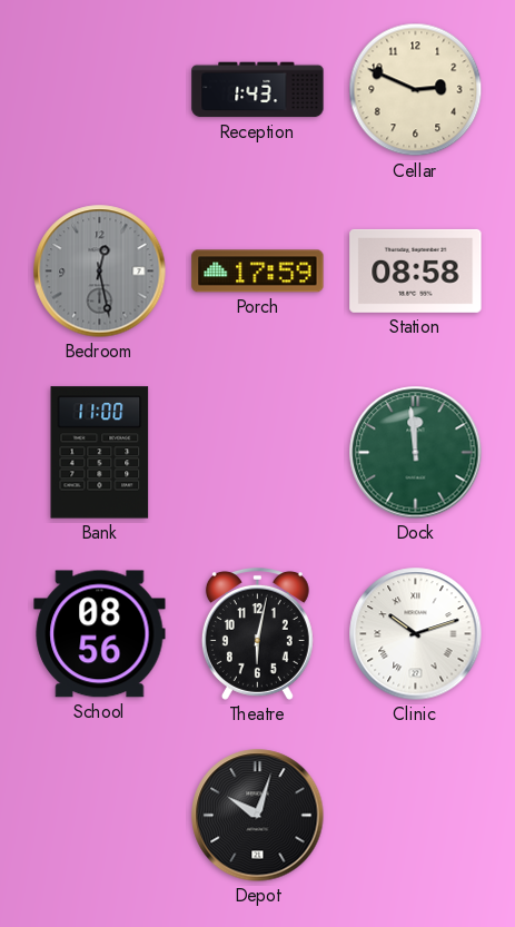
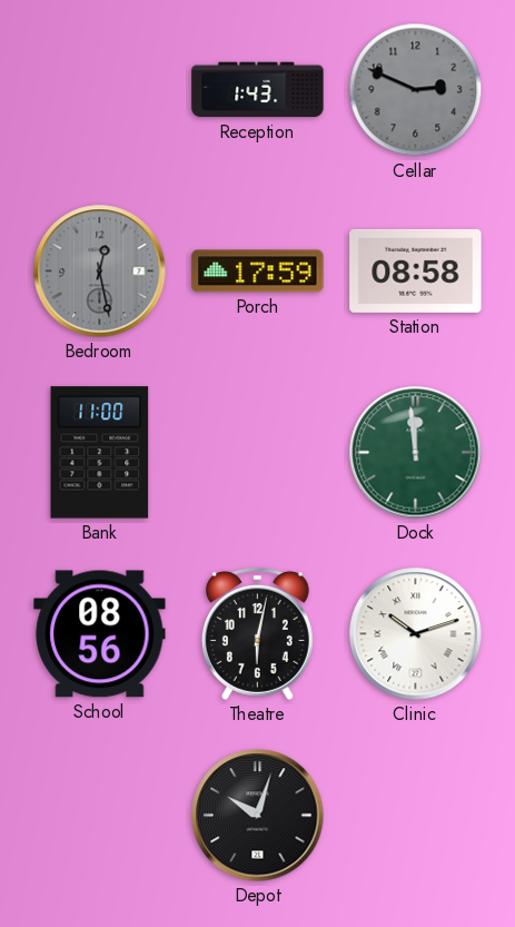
Cellar dial: cream -> grey
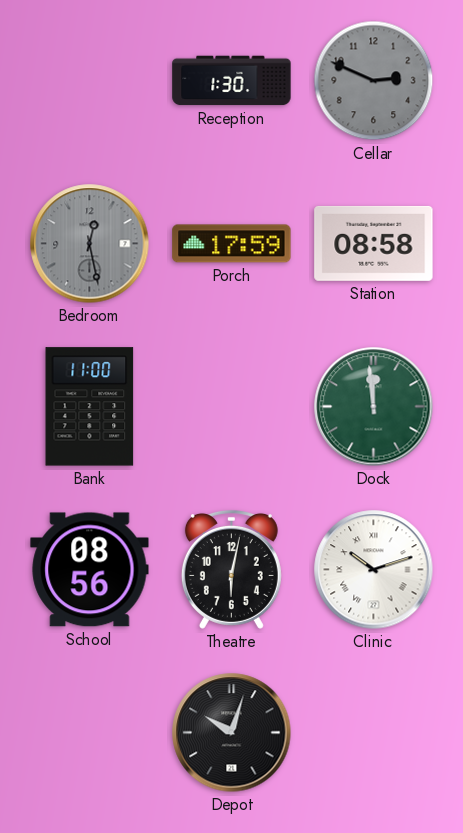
Reception: 1:43 -> 1:30
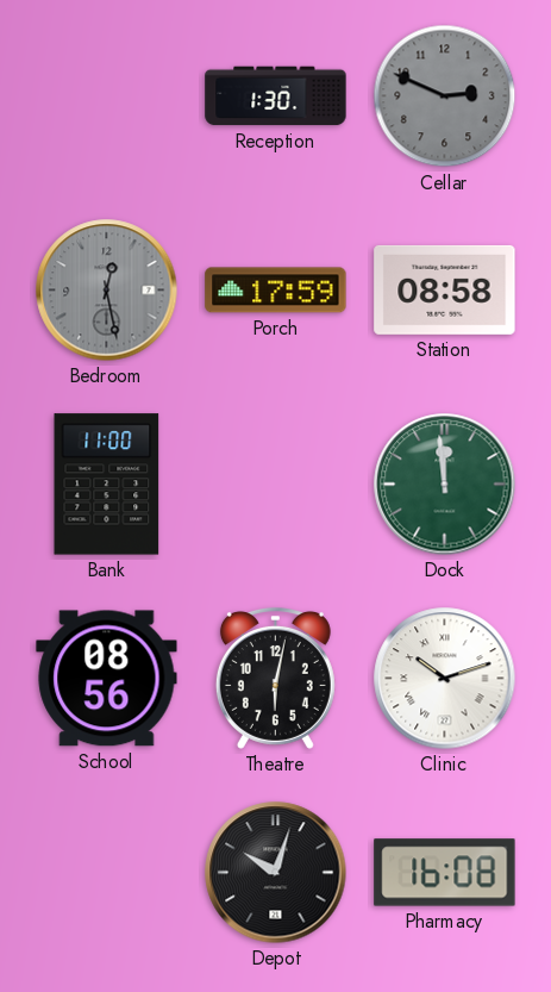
Pharmacy: none -> 16:08
